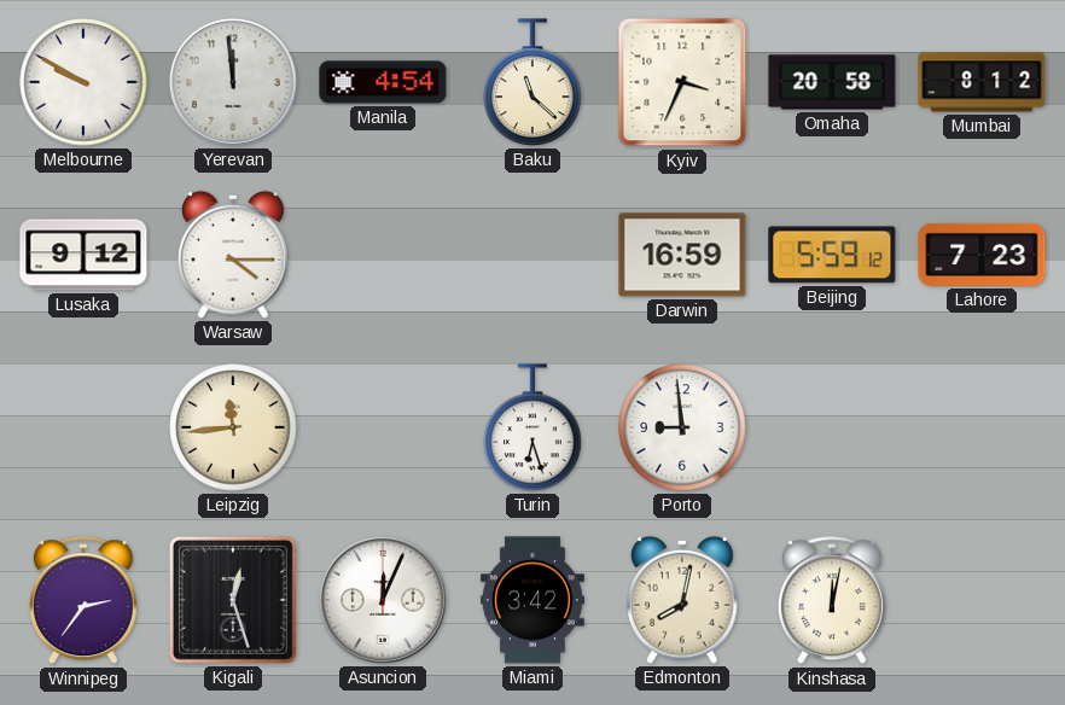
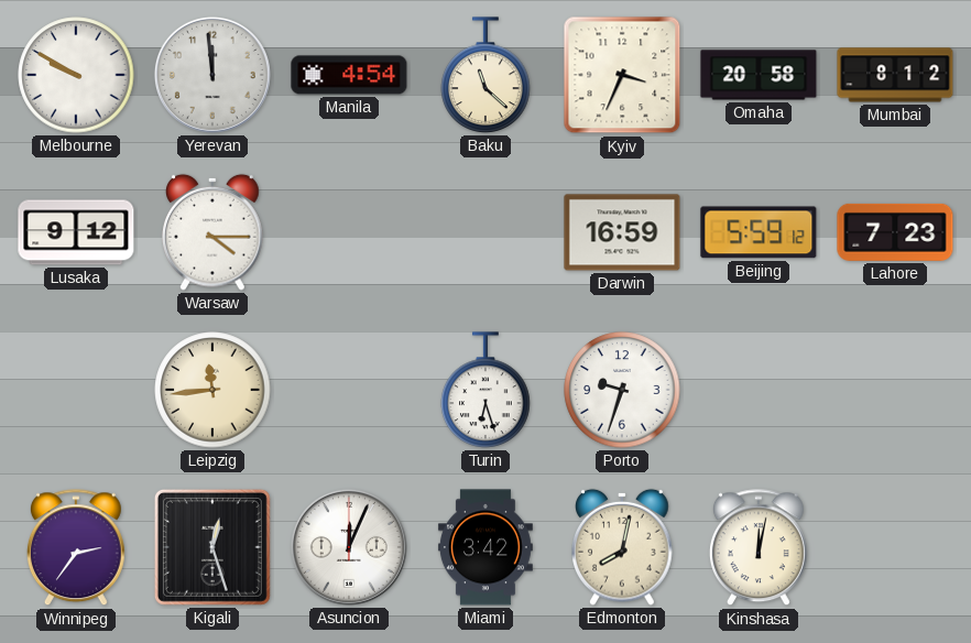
Porto: 8:59 -> 9:33
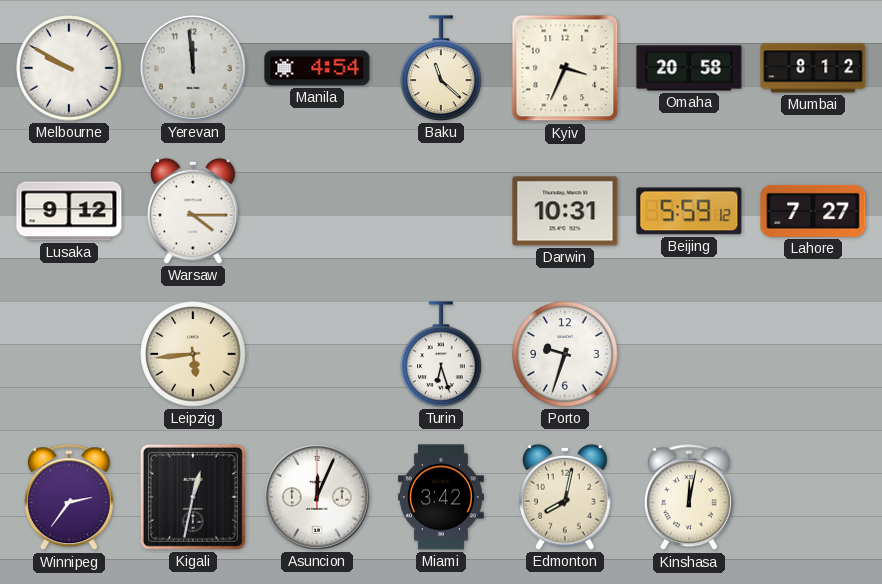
Darwin: 16:59 -> 10:31
Lahore: 7:23 -> 7:27
Leipzig: 11:44 -> 5:44
Kigali: 12:27 -> 12:32
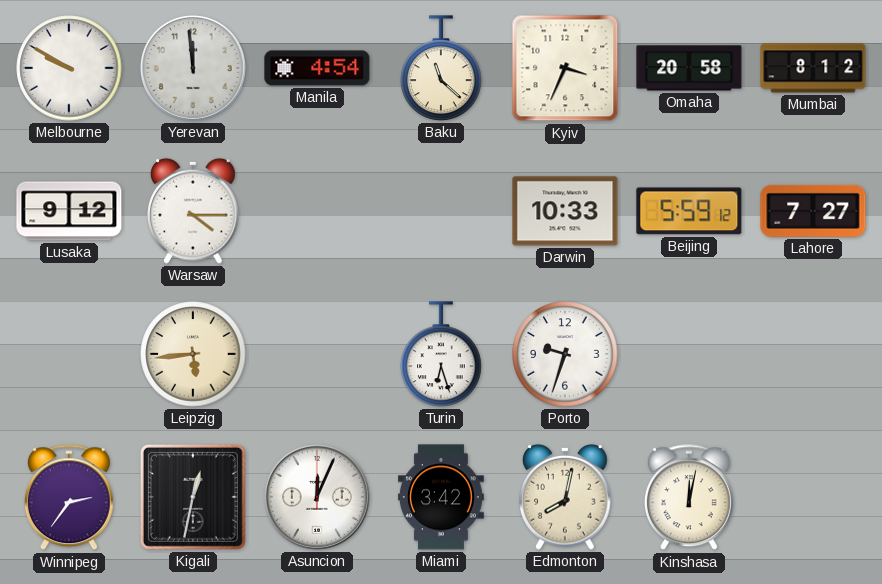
Darwin: 10:31 -> 10:33
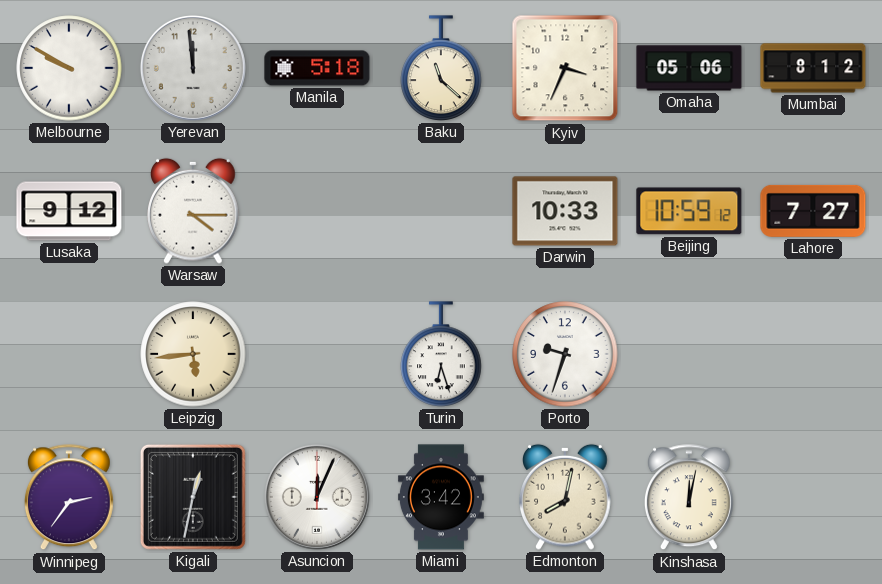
Manila: 4:54 -> 5:18
Omaha: 20:58 -> 05:06
Beijing: 5:59 -> 10:59
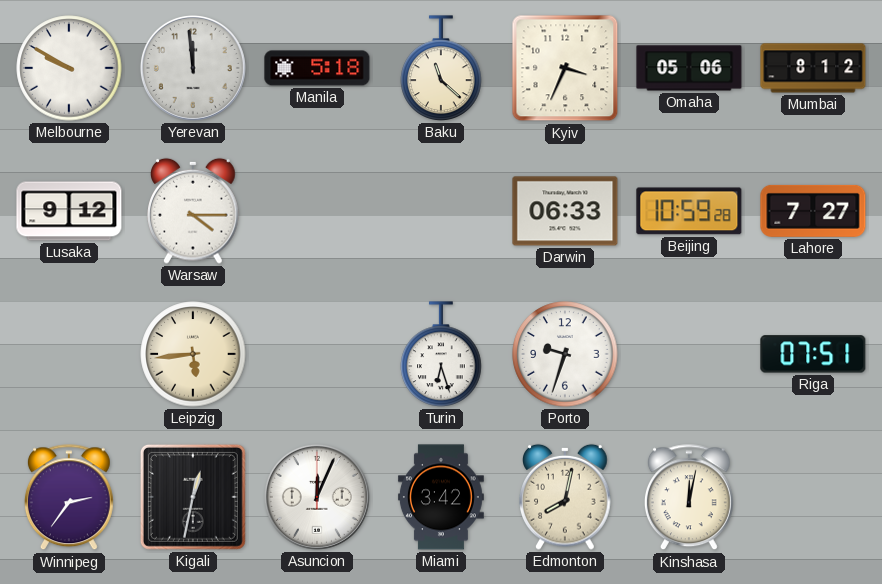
Darwin: 10:33 -> 06:33
Beijing: 10:59:12 -> 10:59:28
Riga: none -> 07:51
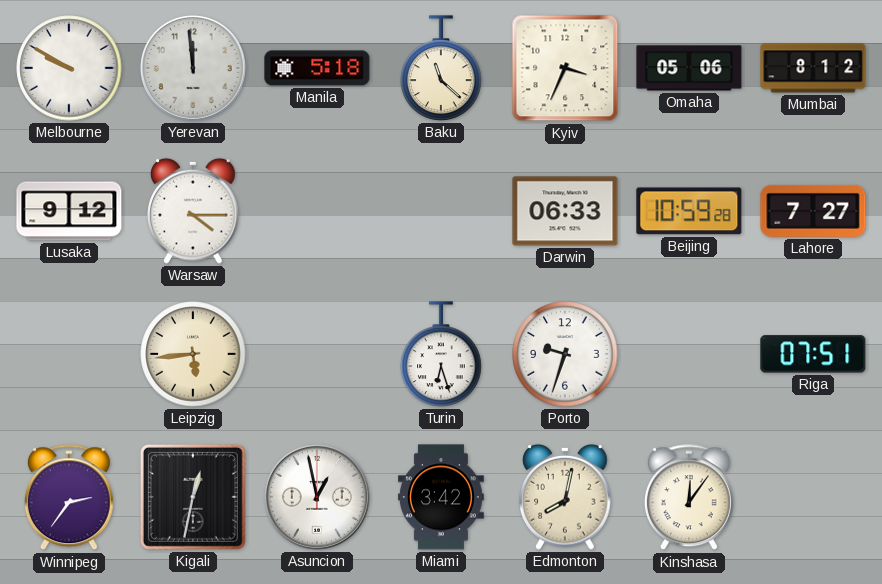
Asuncion: 12:04 -> 12:58
Kinshasa: 12:02 -> 12:06
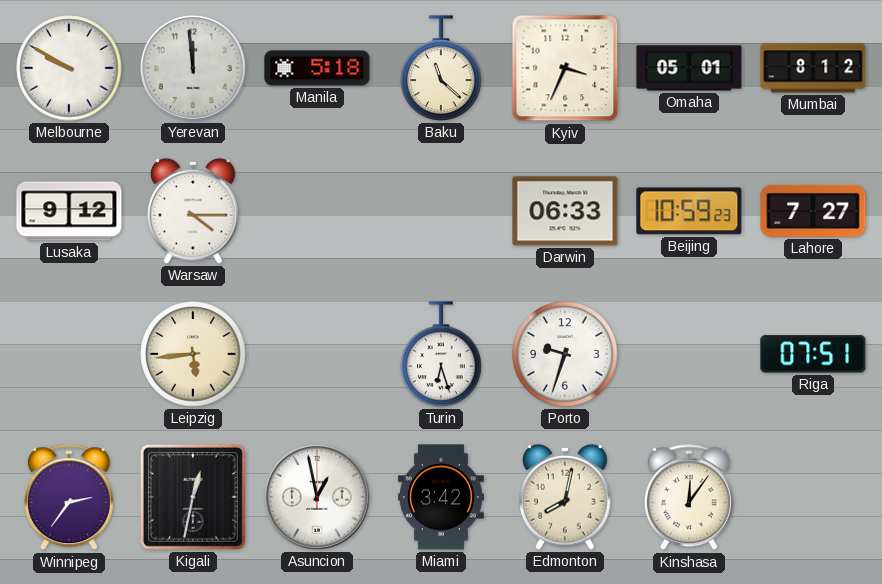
Omaha: 05:06 -> 05:01
Beijing: 10:59:28 -> 10:59:23
